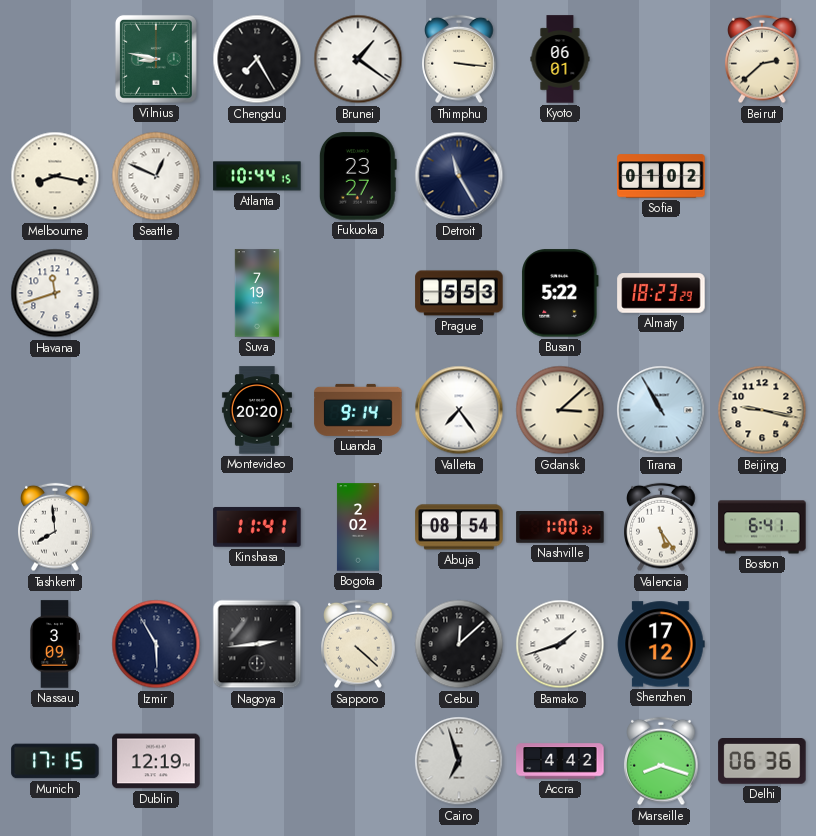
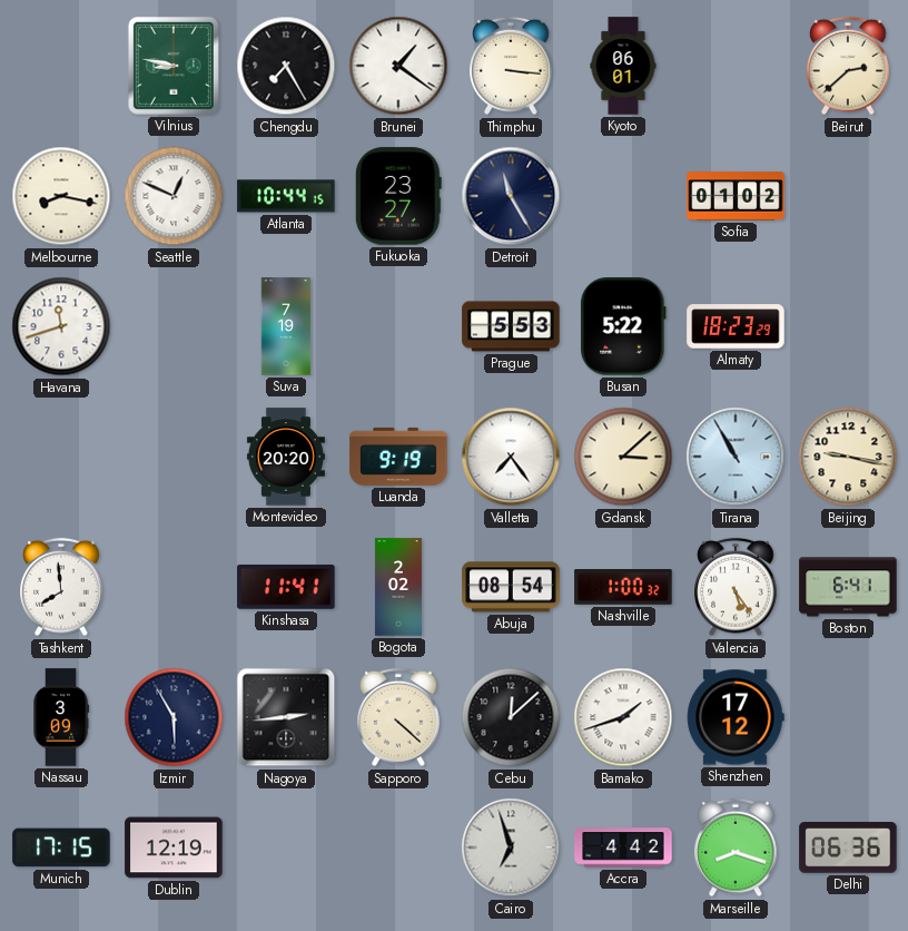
Luanda: 9:14 -> 9:19
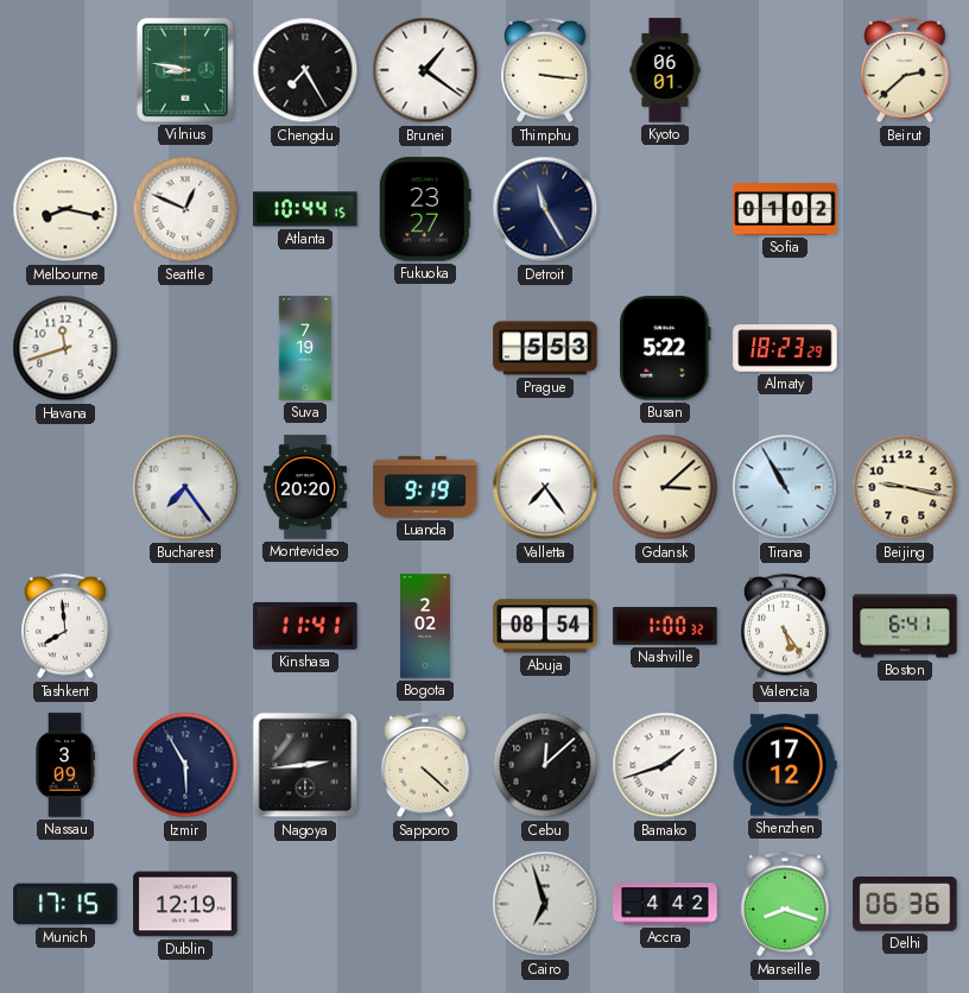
Bucharest: none -> 7:24
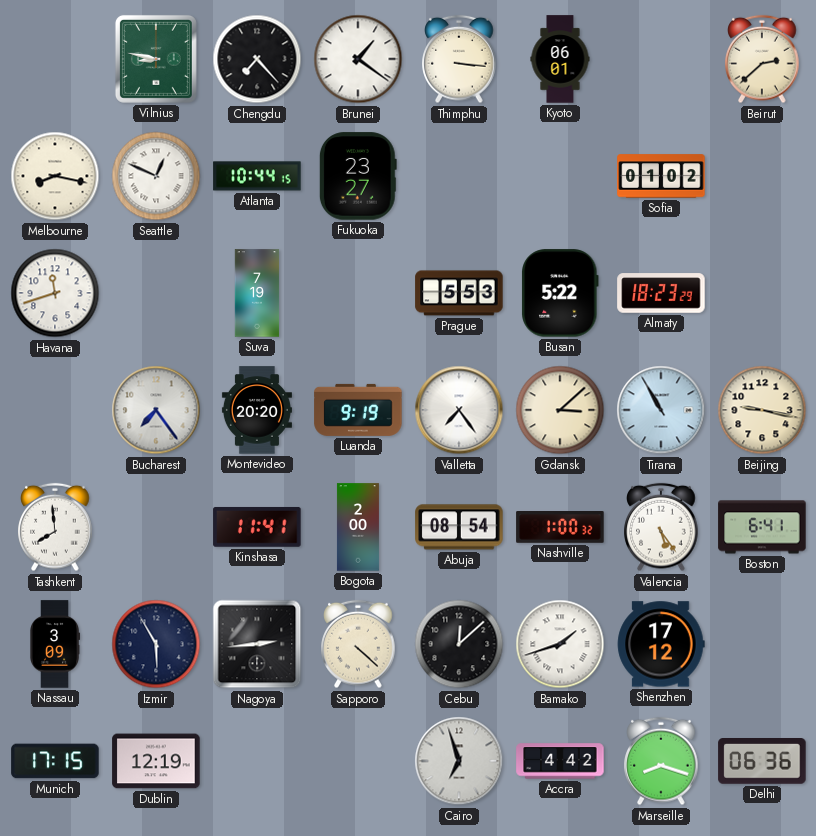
Chengdu: 7:25 -> 7:23
Detroit: 11:25 -> none
Bogota: 2:02 -> 2:00
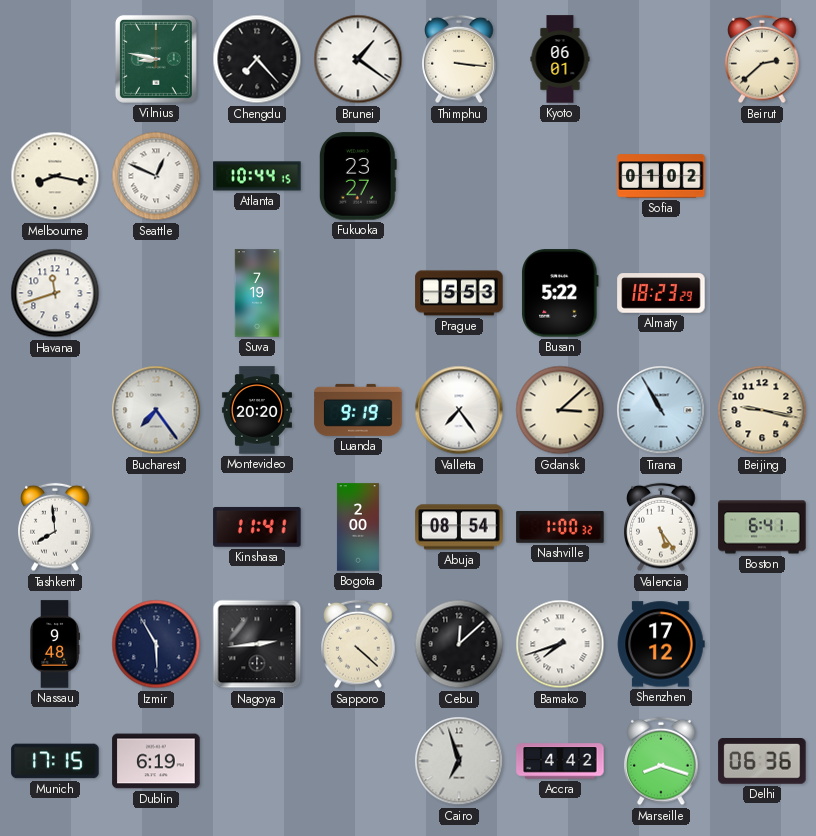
Nassau: 3:09 -> 9:48
Bamako: 1:42 -> 7:42
Dublin: 12:19 -> 6:19
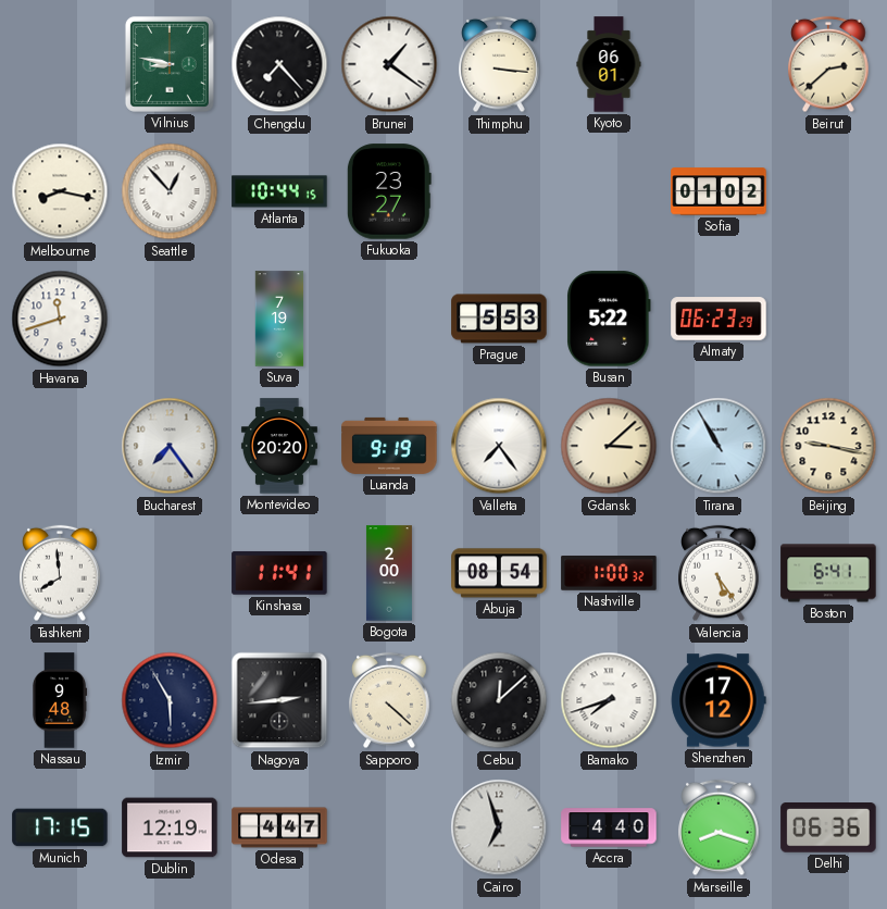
Seattle: 12:49 -> 12:53
Almaty: 18:23 -> 06:23
Dublin: 6:19 -> 12:19
Odesa: none -> 4:47
Accra: 4:42 -> 4:40
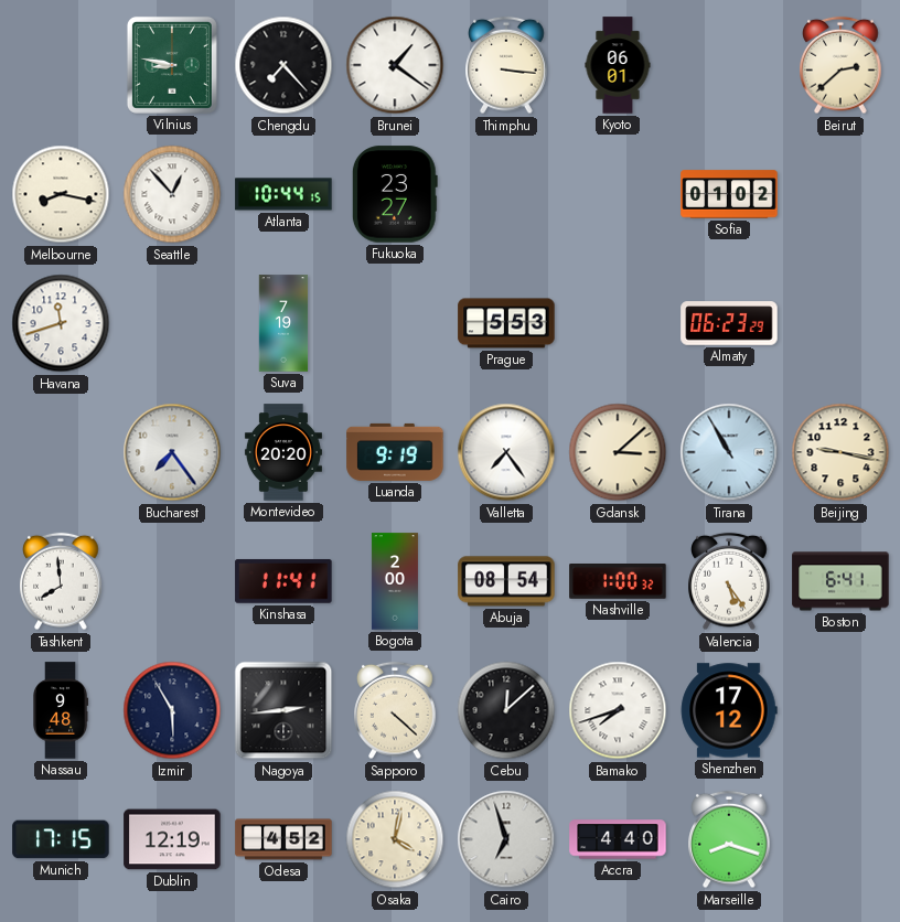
Busan: 5:22 -> none
Odesa: 4:47 -> 4:52
Osaka: none -> 4:02
Delhi: 06:36 -> none
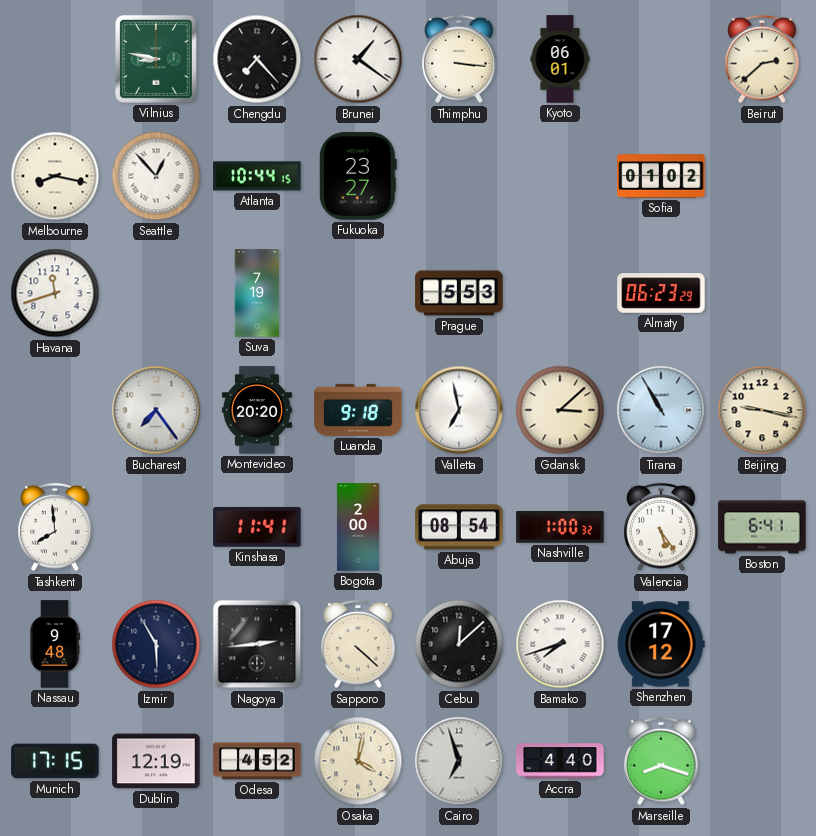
Luanda: 9:19 -> 9:18
Valletta: 7:24 -> 6:58
